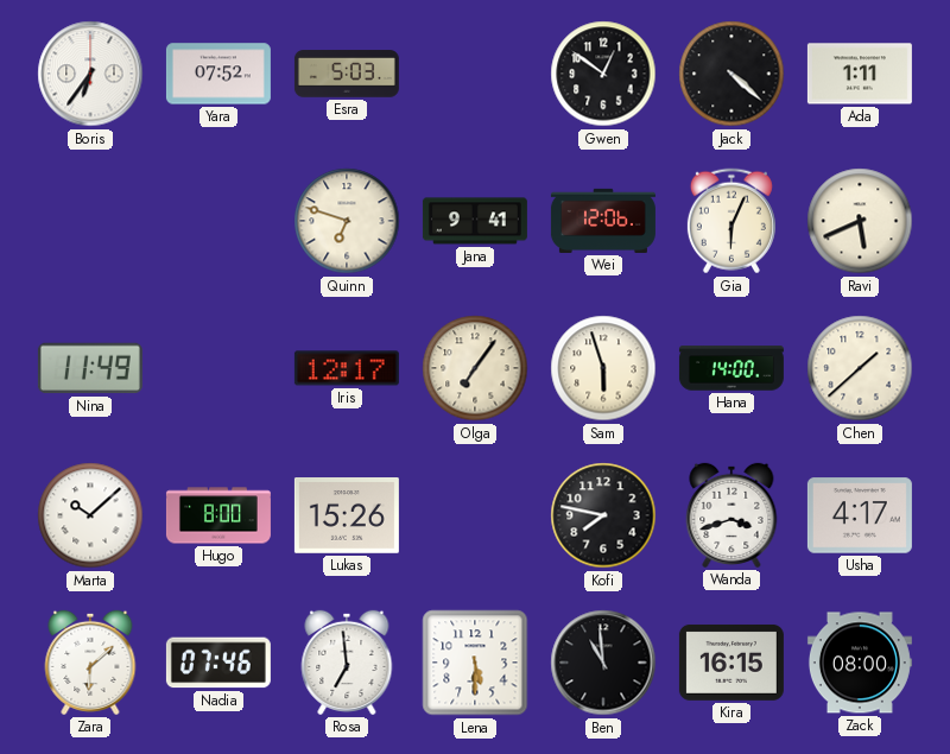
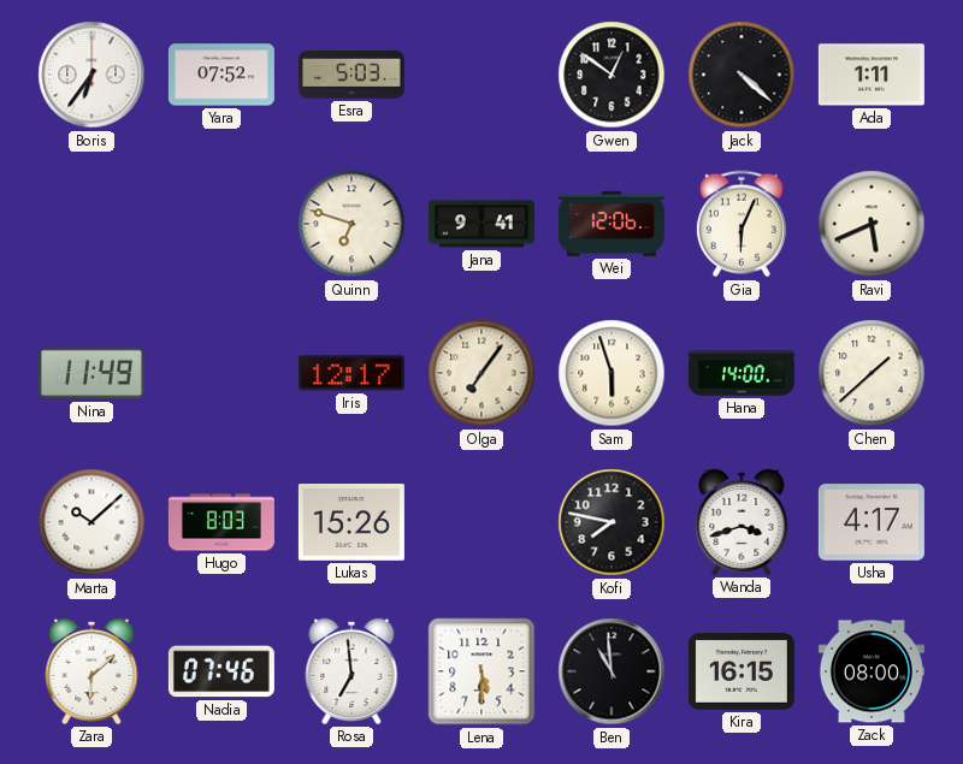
Hugo: 8:00 -> 8:03
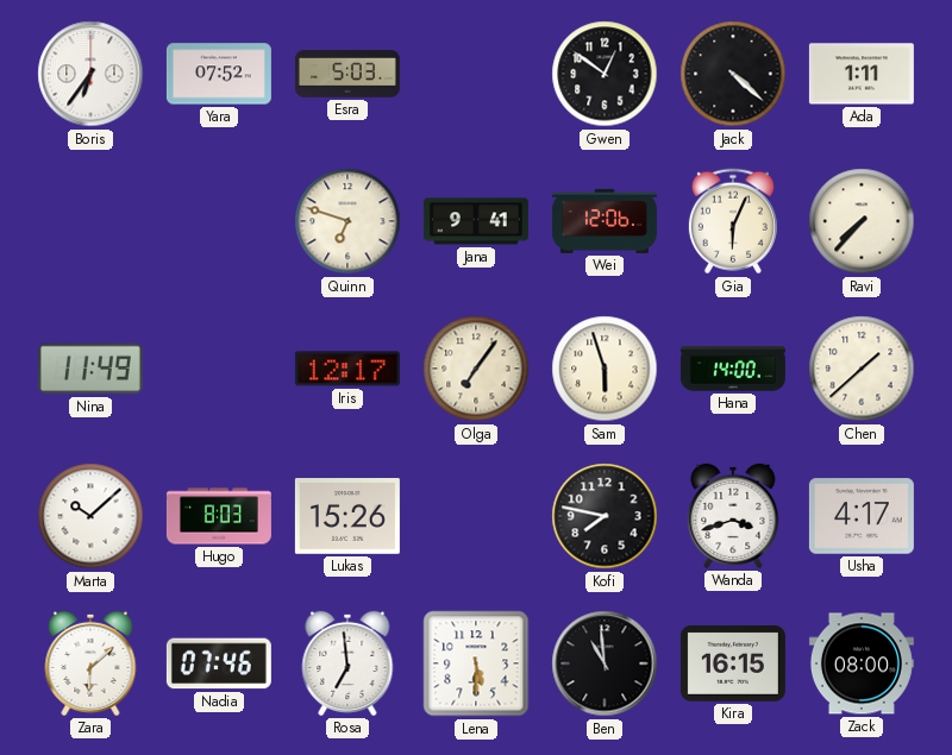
Ravi: 5:41 -> 7:37
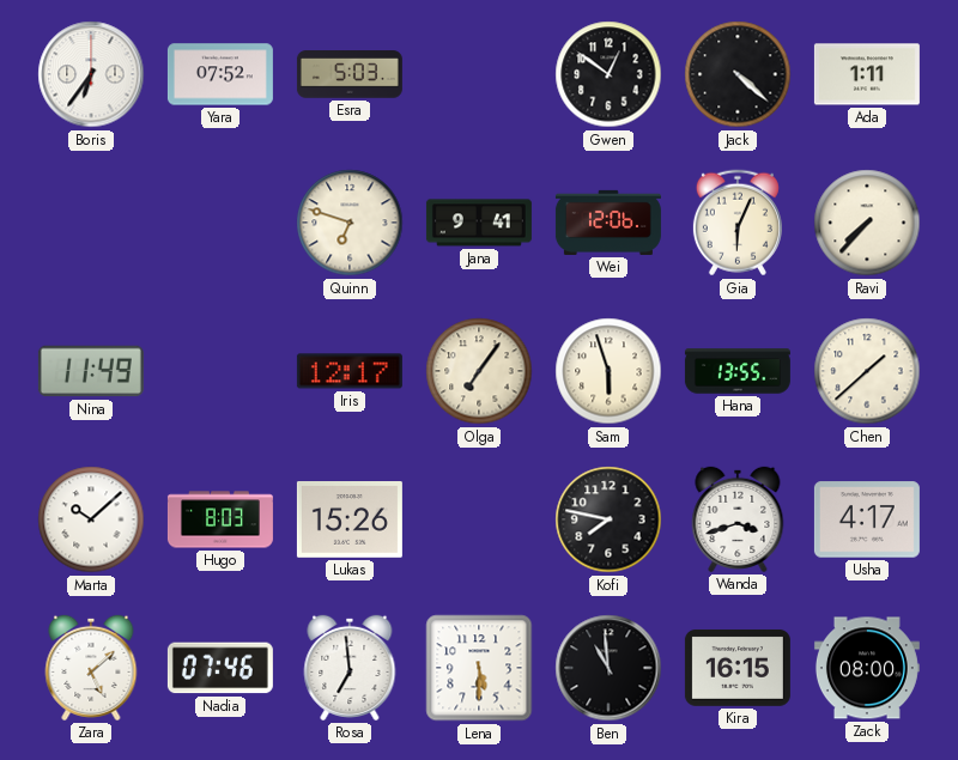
Hana: 14:00 -> 13:55
Zara: 6:08 -> 5:08
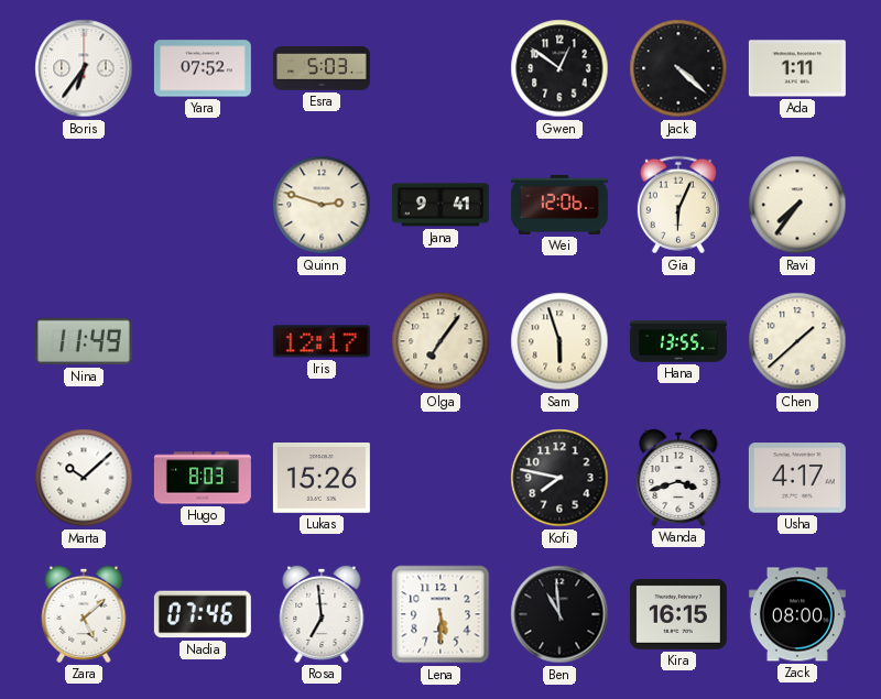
Quinn: 6:48 -> 2:48
Ravi: 7:37 -> 7:36
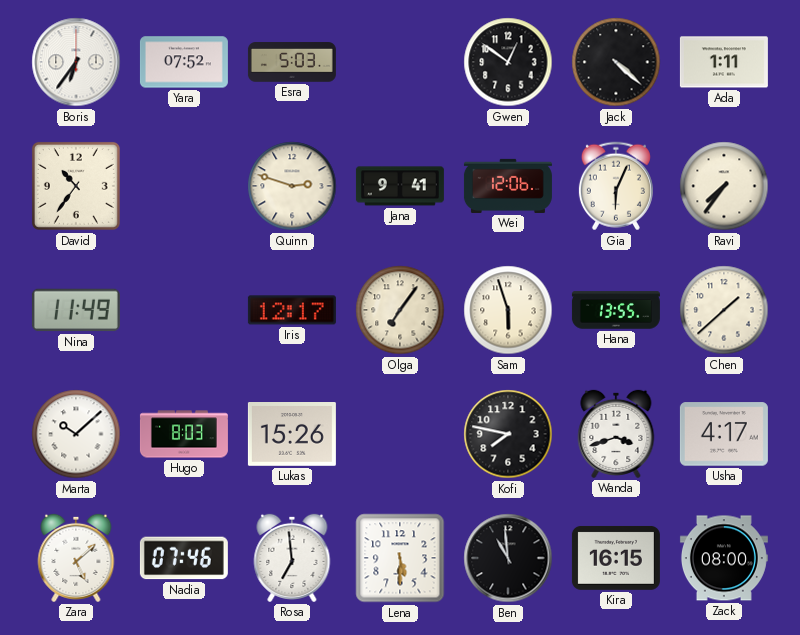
David: none -> 10:36
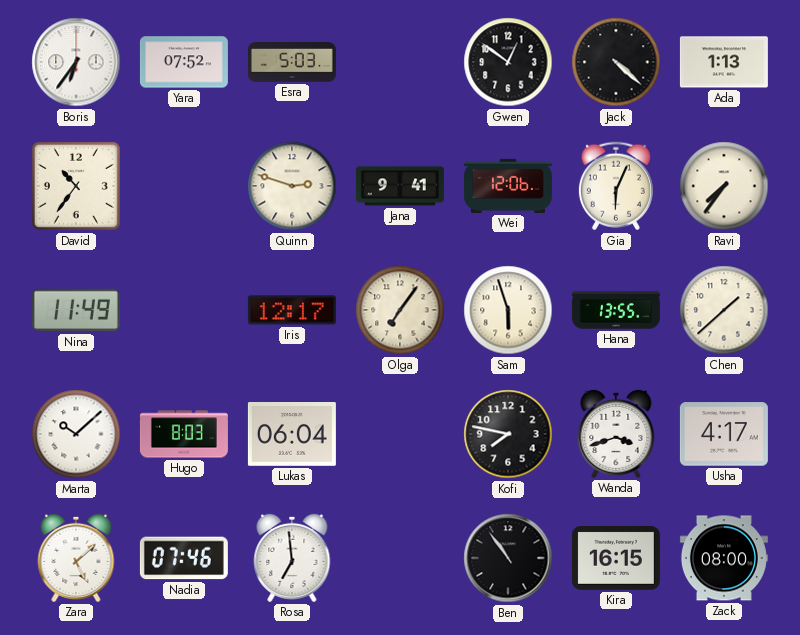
Ada: 1:11 -> 1:13
Lukas: 15:26 -> 06:04
Lena: 5:30 -> none
Ben: 10:59 -> 10:54
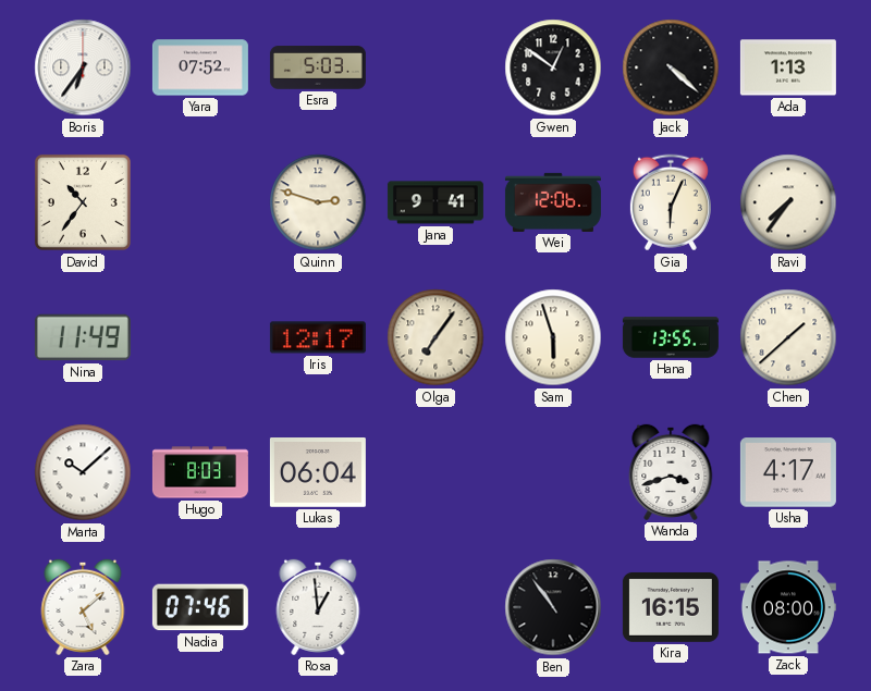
Kofi: 7:47 -> none
Rosa: 6:59 -> 12:59
